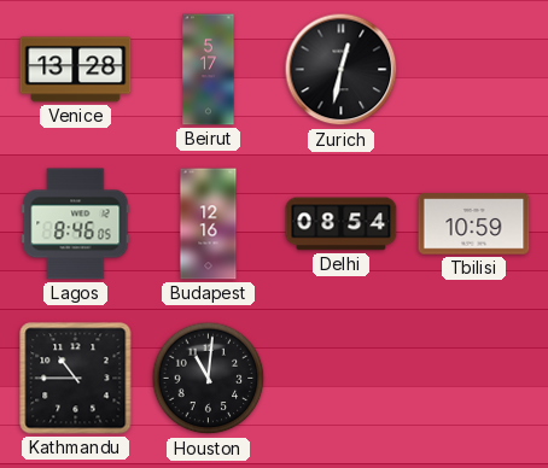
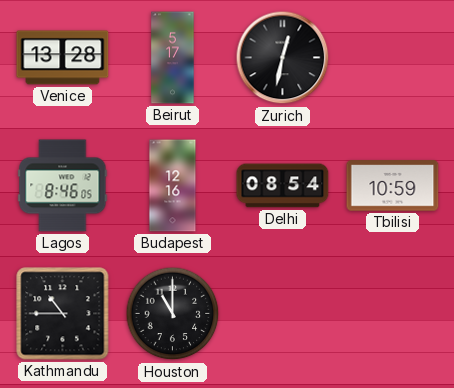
Houston: 11:01 -> 11:00
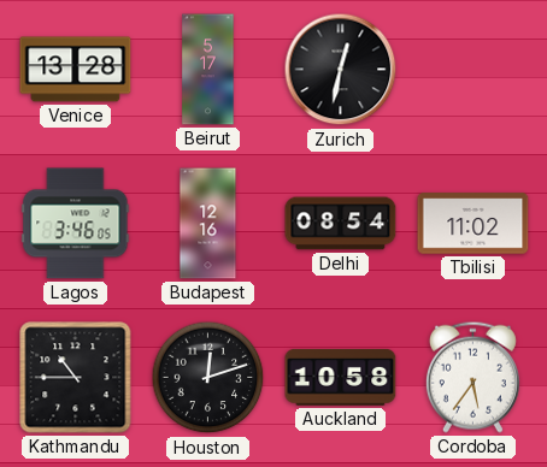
Lagos: 8:46 -> 3:46
Tbilisi: 10:59 -> 11:02
Houston: 11:00 -> 12:12
Auckland: none -> 10:58
Cordoba: none -> 5:36
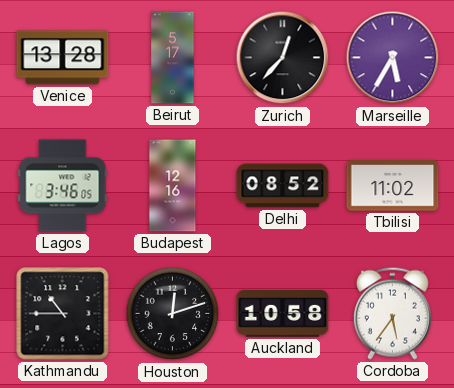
Zurich: 12:32 -> 12:37
Marseille: none -> 5:35
Delhi: 08:54 -> 08:52
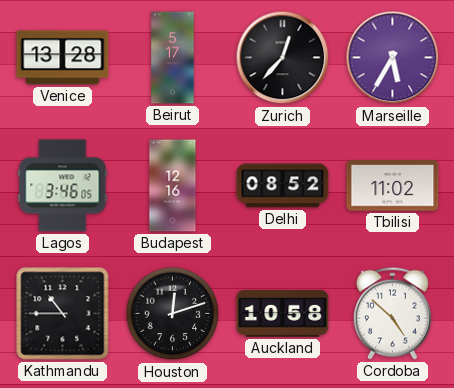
Cordoba: 5:36 -> 4:52
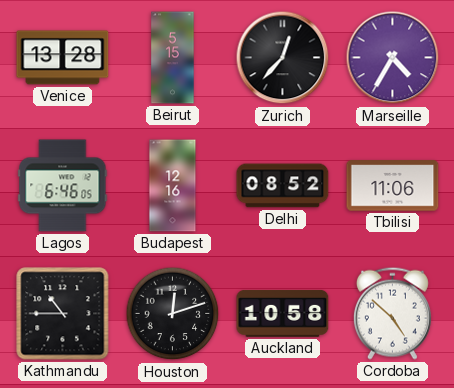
Beirut: 5:17 -> 5:15
Marseille: 5:35 -> 4:35
Lagos: 3:46 -> 6:46
Tbilisi: 11:02 -> 11:06
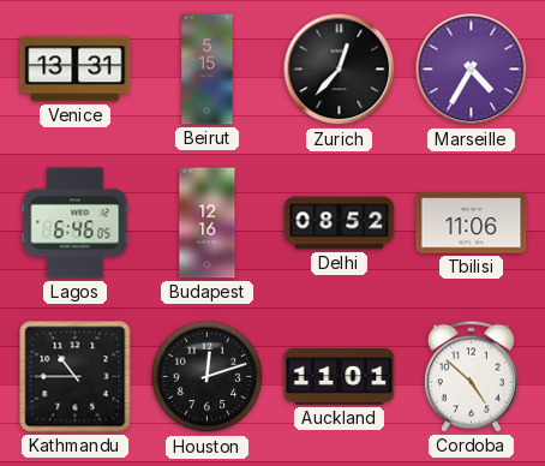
Venice: 13:28 -> 13:31
Auckland: 10:58 -> 11:01
